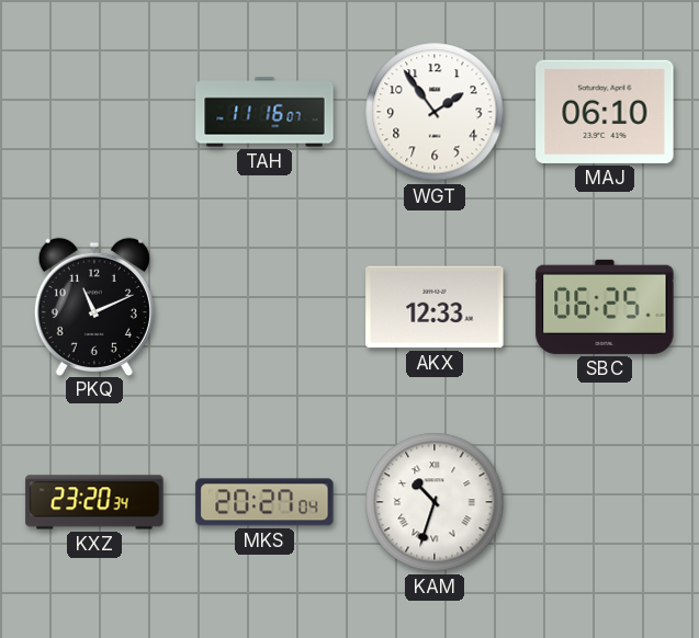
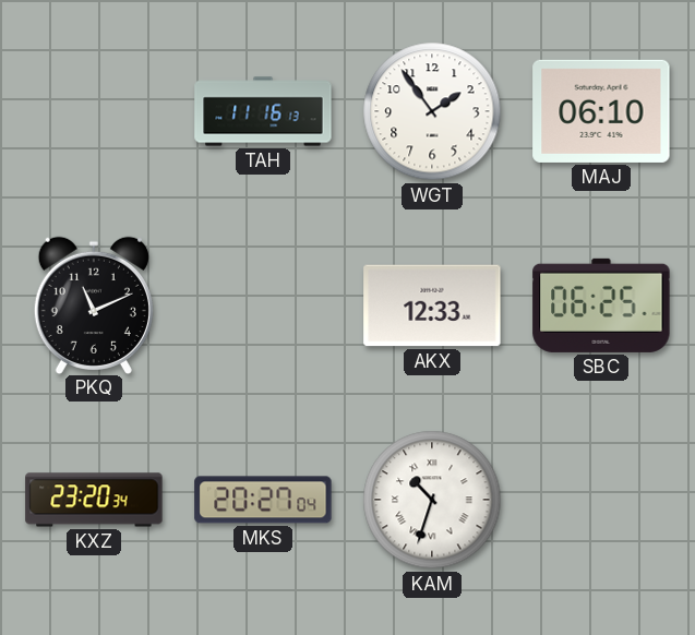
TAH: 11:16:07 -> 11:16:13
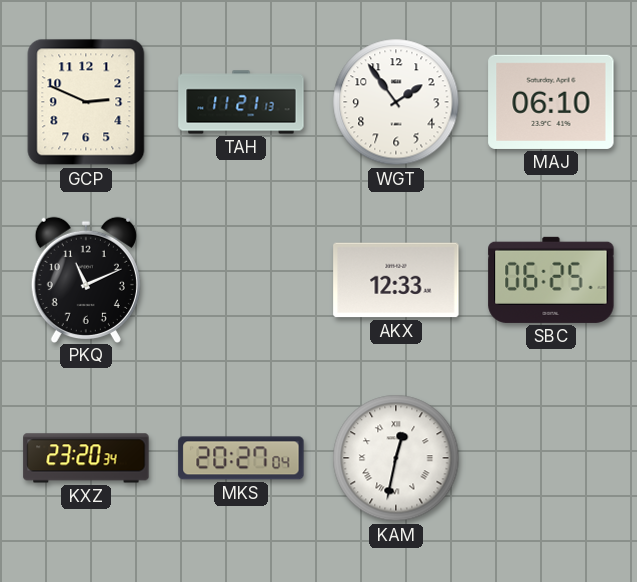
GCP: none -> 2:49
TAH: 11:16 -> 11:21
KAM: 10:33 -> 12:32
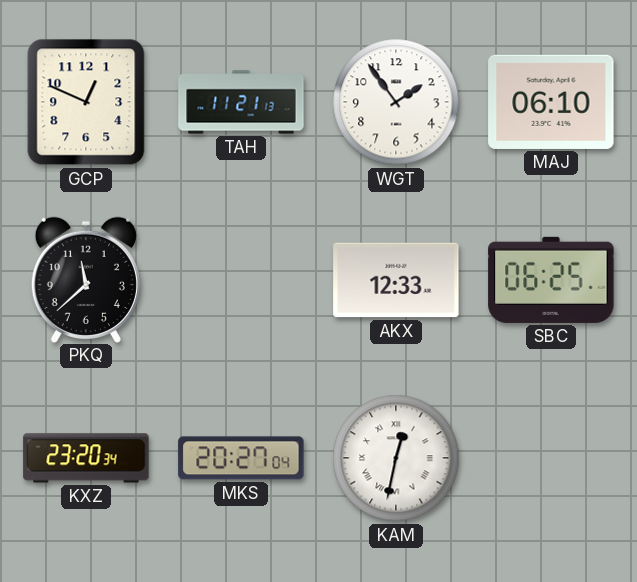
GCP: 2:49 -> 12:49
PKQ: 11:11 -> 11:38
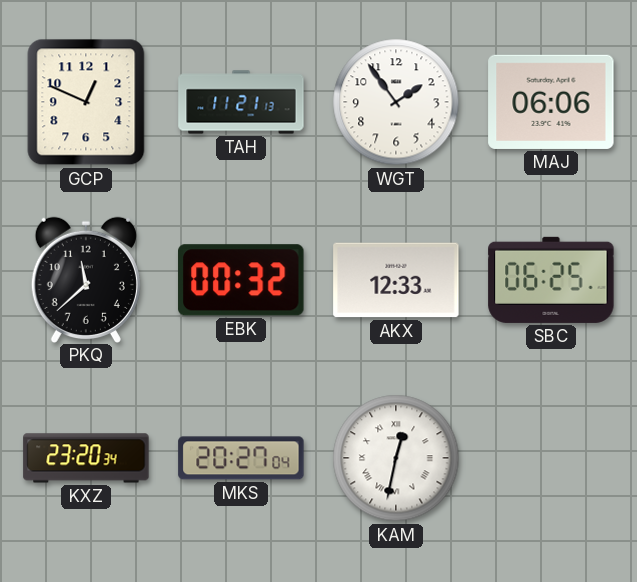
MAJ: 06:10 -> 06:06
EBK: none -> 00:32
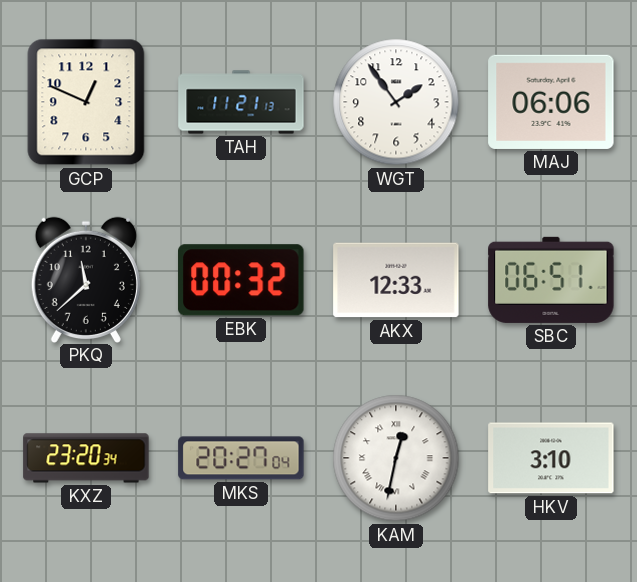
SBC: 06:25 -> 06:51
HKV: none -> 3:10
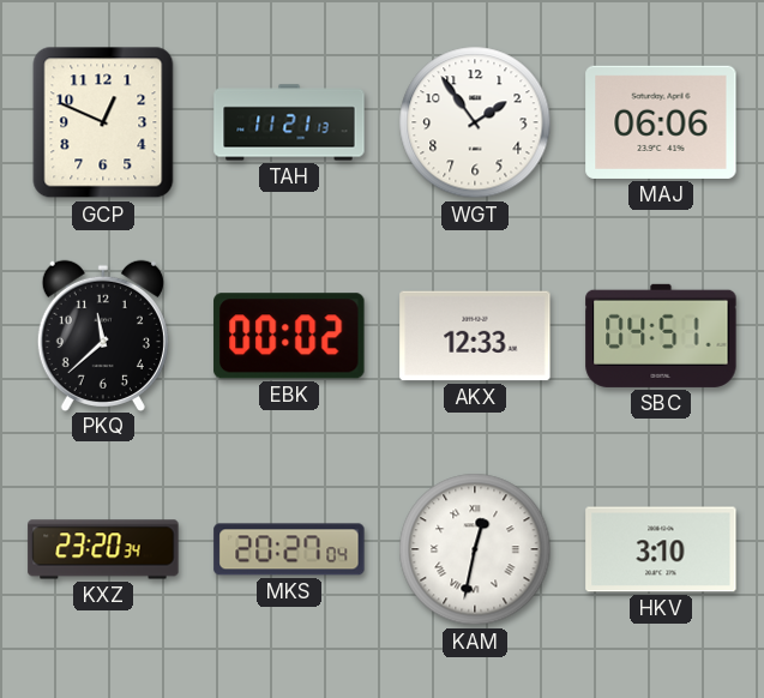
EBK: 00:32 -> 00:02
SBC: 06:51 -> 04:51
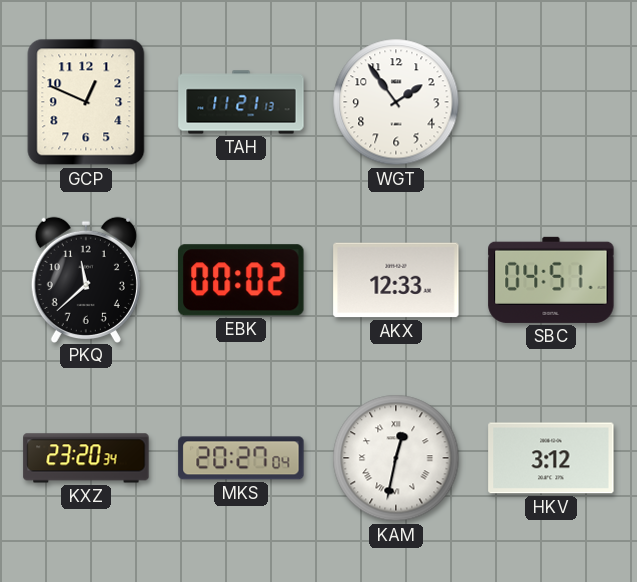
MAJ: 06:06 -> none
HKV: 3:10 -> 3:12
